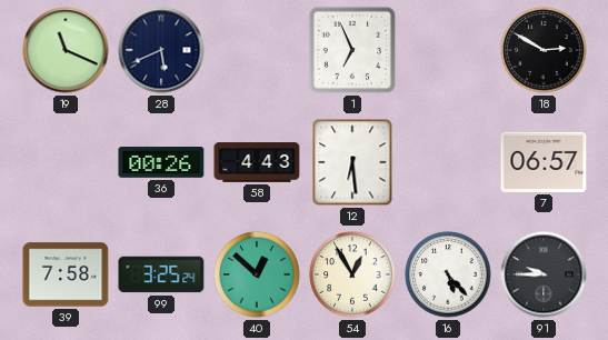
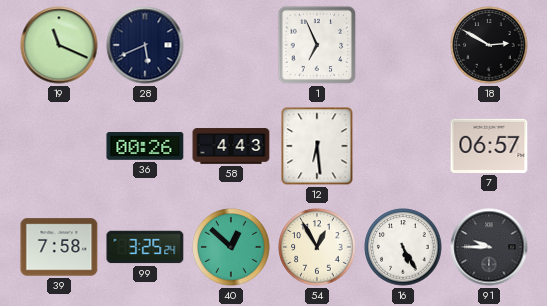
16: 5:23 -> 5:25
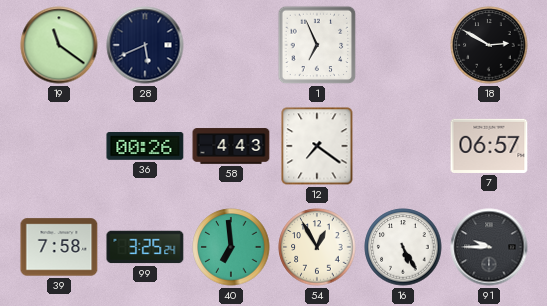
19: 11:19 -> 11:21
12: 6:29 -> 7:21
40: 12:52 -> 6:59
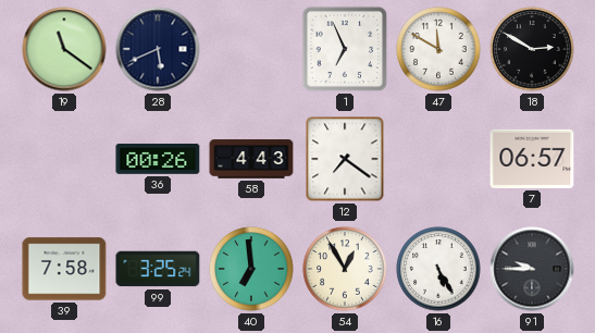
47: none -> 11:50
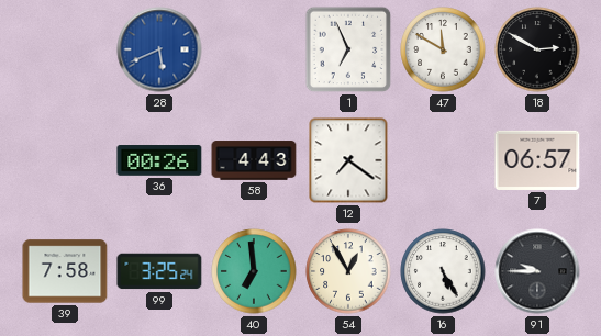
19: 11:21 -> none
28 dial: navy -> blue
